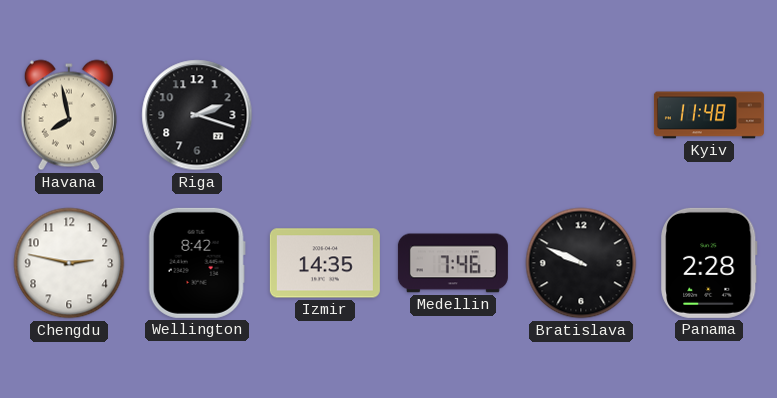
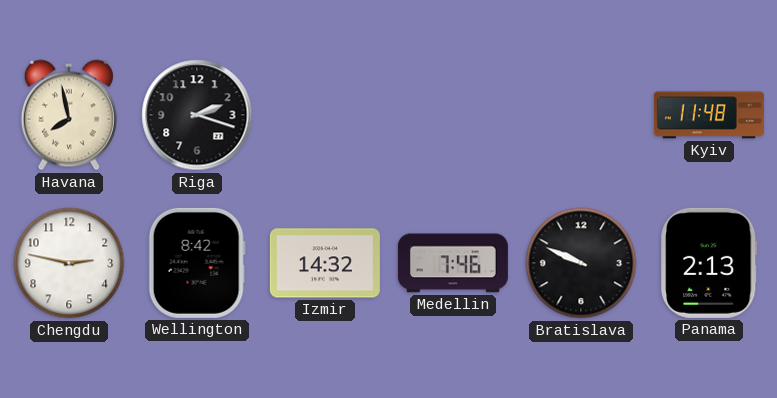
Izmir: 14:35 -> 14:32
Panama: 2:28 -> 2:13
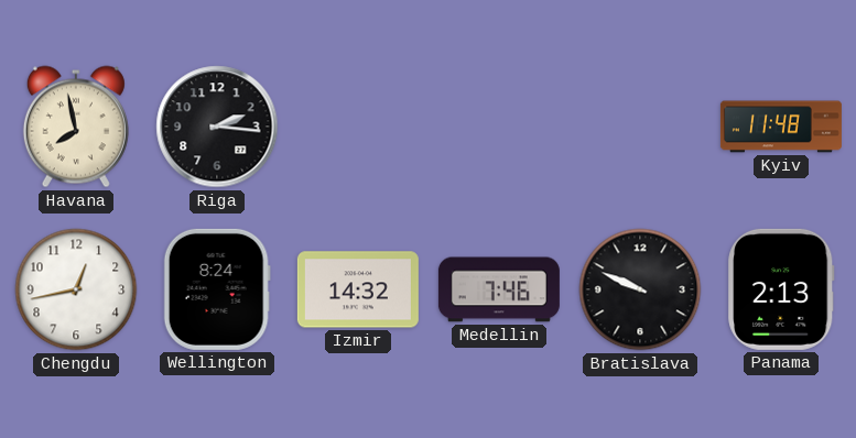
Riga: 2:18 -> 2:16
Chengdu: 2:47 -> 12:43
Wellington: 8:42 -> 8:24
